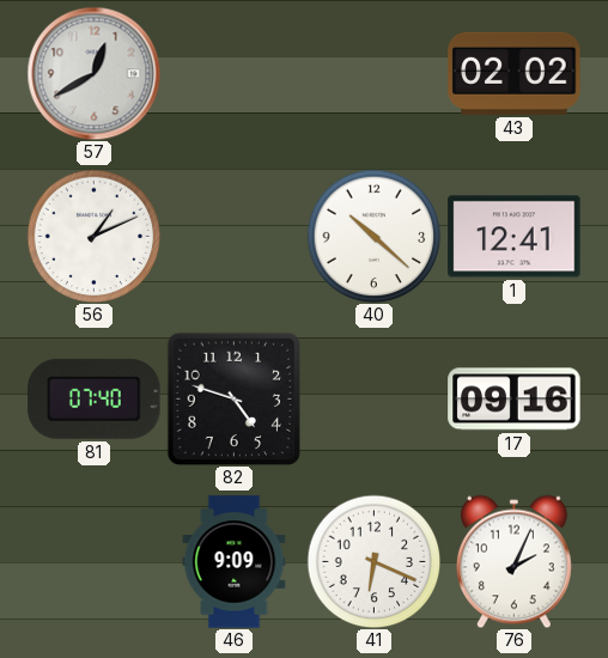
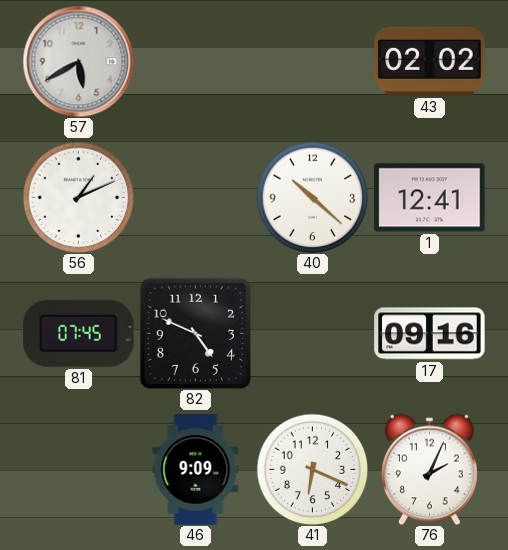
57: 12:40 -> 5:40
81: 07:40 -> 07:45
82: 4:48 -> 4:49
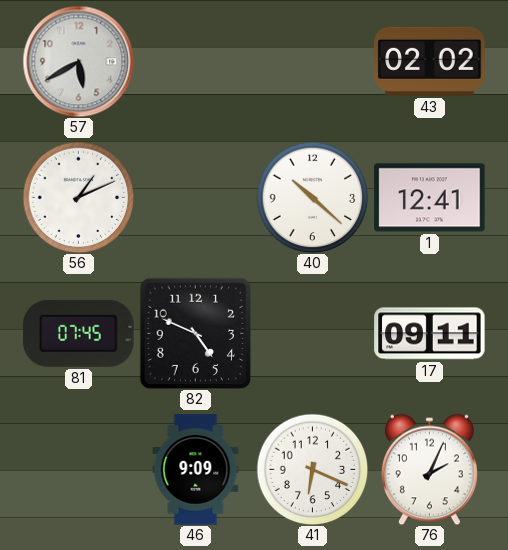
17: 09:16 -> 09:11
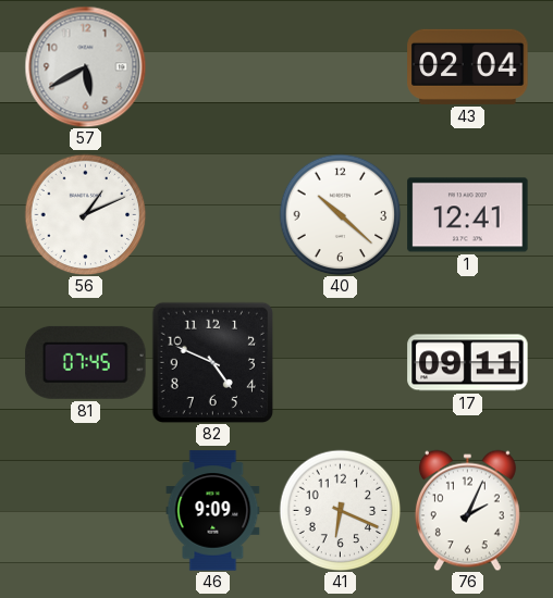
43: 02:02 -> 02:04
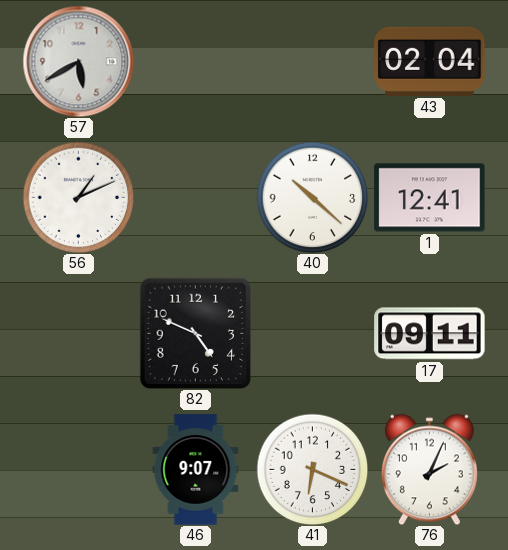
81: 07:45 -> none
46: 9:09 -> 9:07
